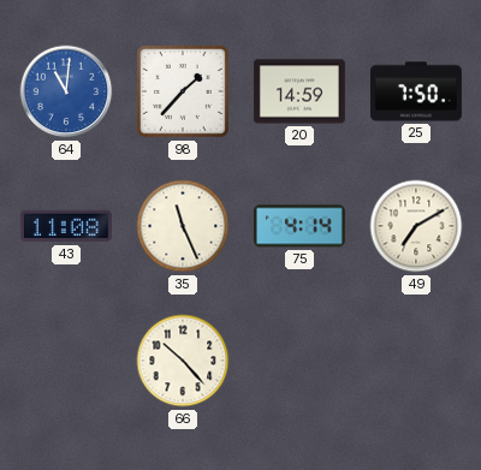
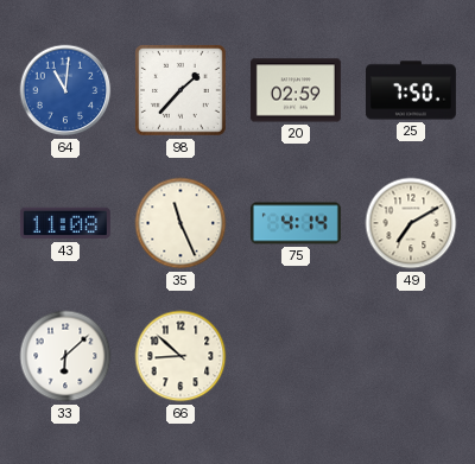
20: 14:59 -> 02:59
33: none -> 6:08
66: 10:23 -> 8:52
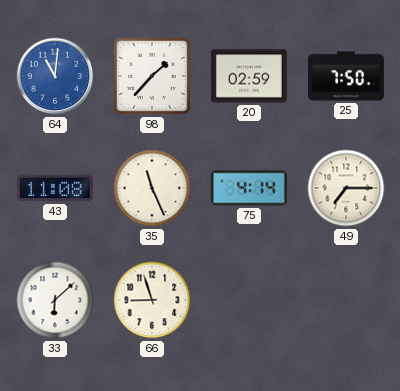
49: 7:10 -> 7:15
66: 8:52 -> 8:57
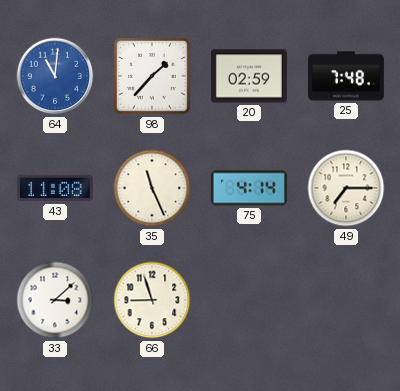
25: 7:50 -> 7:48
33: 6:08 -> 3:08
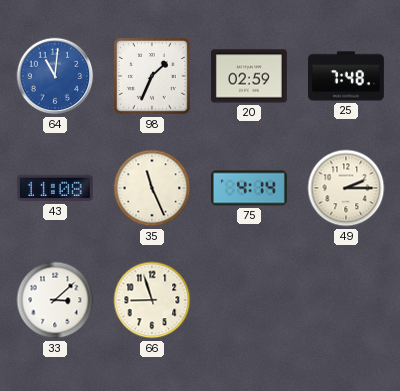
98: 1:37 -> 1:34
49: 7:15 -> 2:15
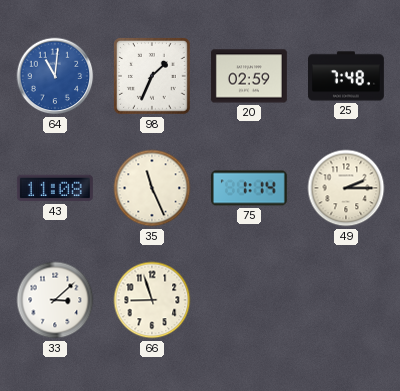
75: 4:14 -> 1:14
